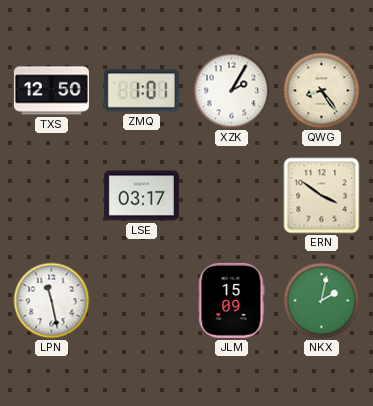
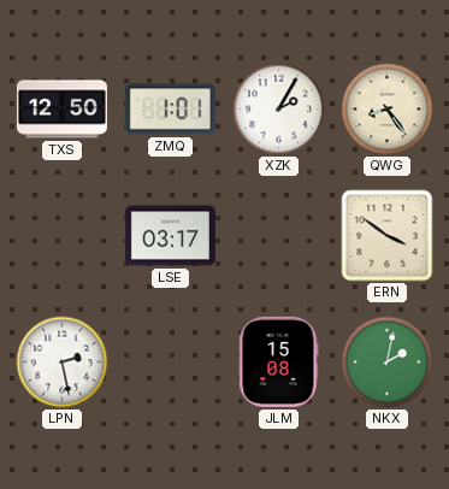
LPN: 11:28 -> 2:28
JLM: 15:09 -> 15:08
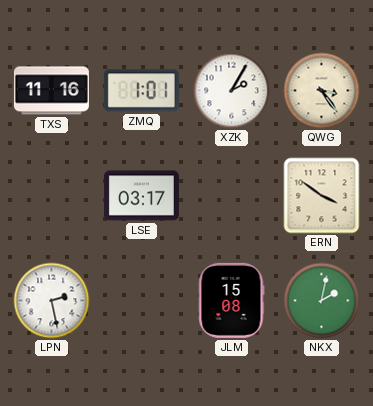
TXS: 12:50 -> 11:16
QWG: 8:24 -> 3:24
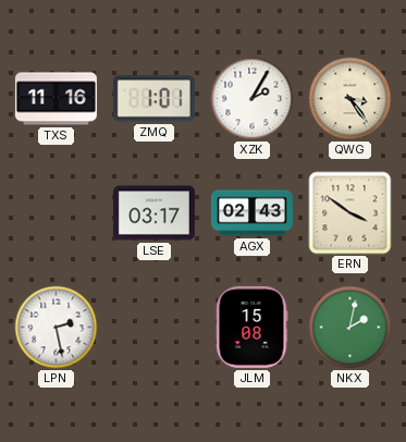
AGX: none -> 02:43
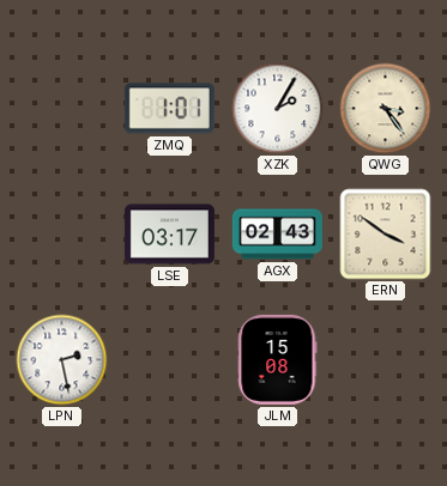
TXS: 11:16 -> none
NKX: 2:02 -> none
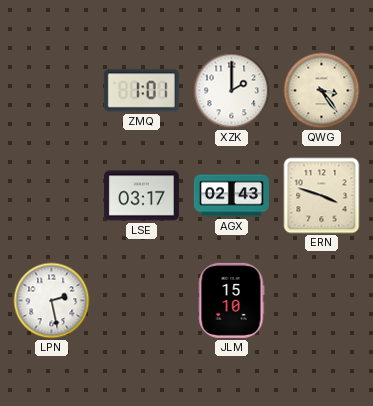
XZK: 2:05 -> 2:00
ERN: 3:51 -> 3:48
JLM: 15:08 -> 15:10
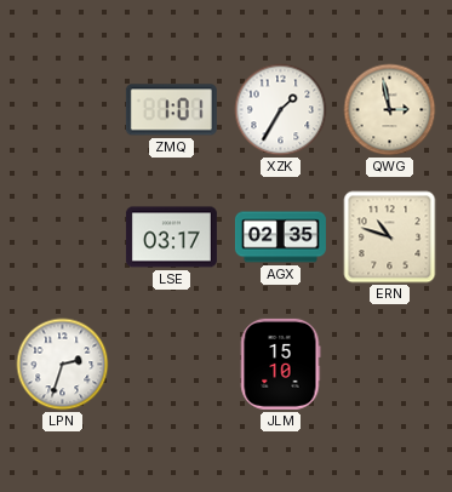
XZK: 2:00 -> 1:35
QWG: 3:24 -> 2:58
AGX: 02:43 -> 02:35
ERN: 3:48 -> 10:48
LPN: 2:28 -> 2:33
